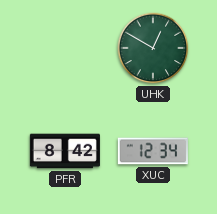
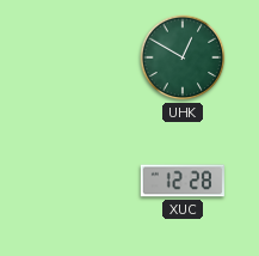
PFR: 8:42 -> none
XUC: 12:34 -> 12:28
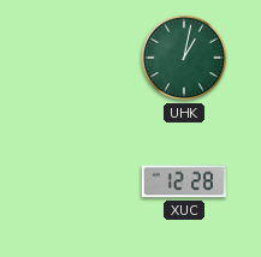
UHK: 12:50 -> 1:02
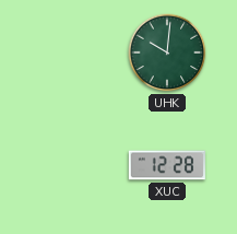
UHK: 1:02 -> 10:01
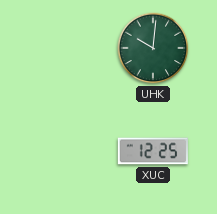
XUC: 12:28 -> 12:25
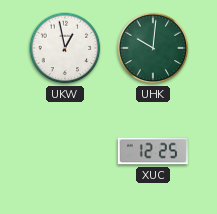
UKW: none -> 12:58
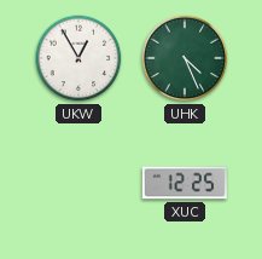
UKW: 12:58 -> 12:55
UHK: 10:01 -> 4:26
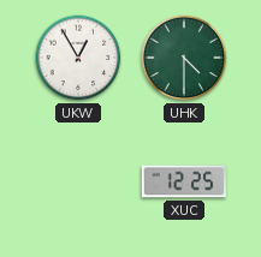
UHK: 4:26 -> 4:30
